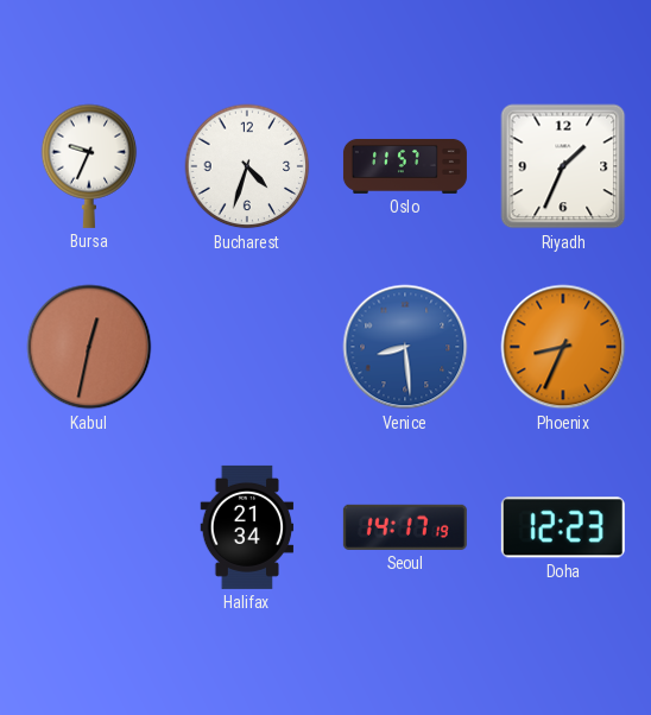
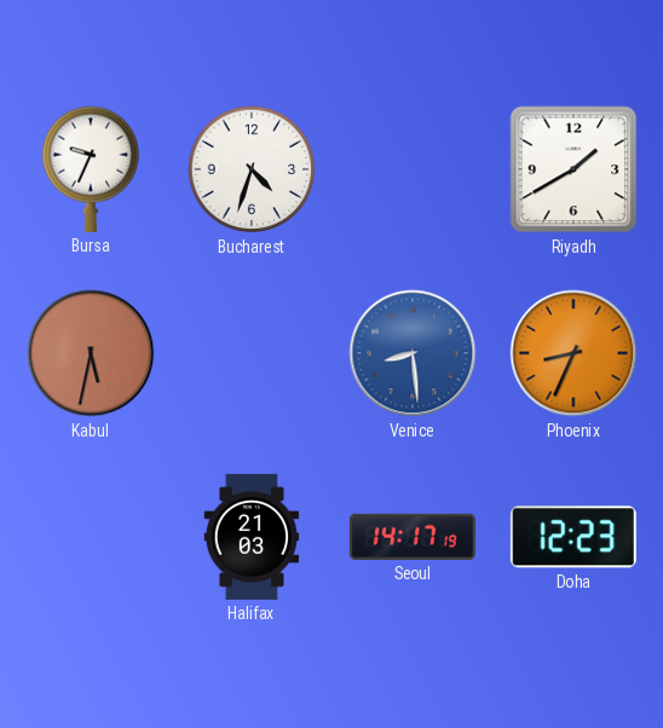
Oslo: 11:57 -> none
Riyadh: 1:34 -> 1:40
Kabul: 12:32 -> 5:32
Halifax: 21:34 -> 21:03
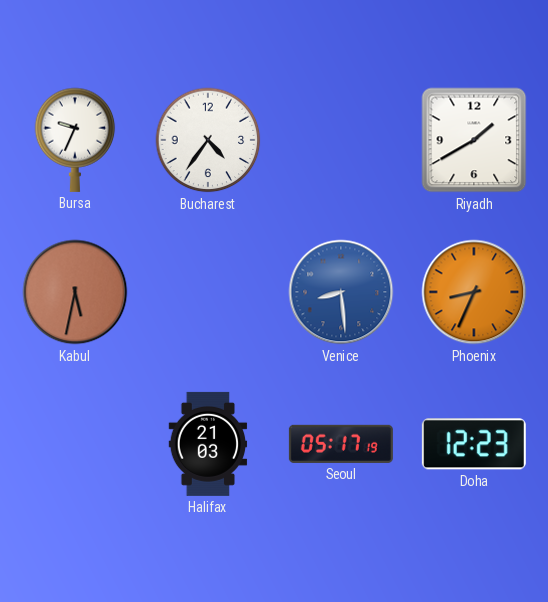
Bucharest: 4:33 -> 4:36
Seoul: 14:17 -> 05:17
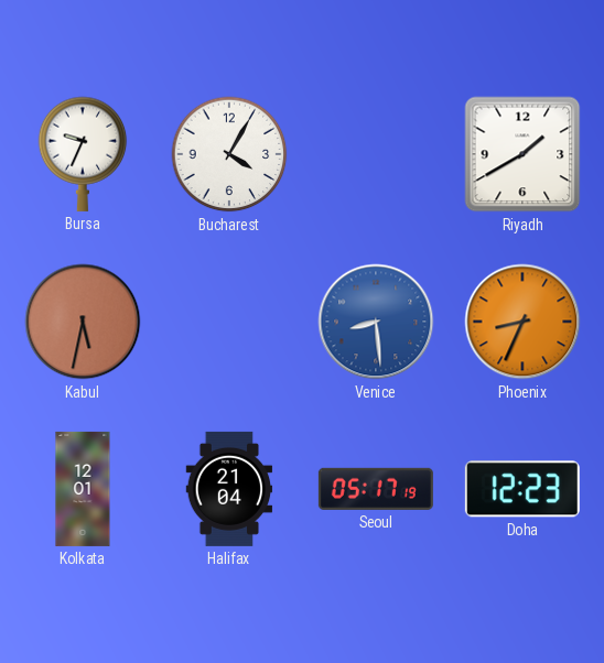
Bucharest: 4:36 -> 4:05
Kolkata: none -> 12:01
Halifax: 21:03 -> 21:04
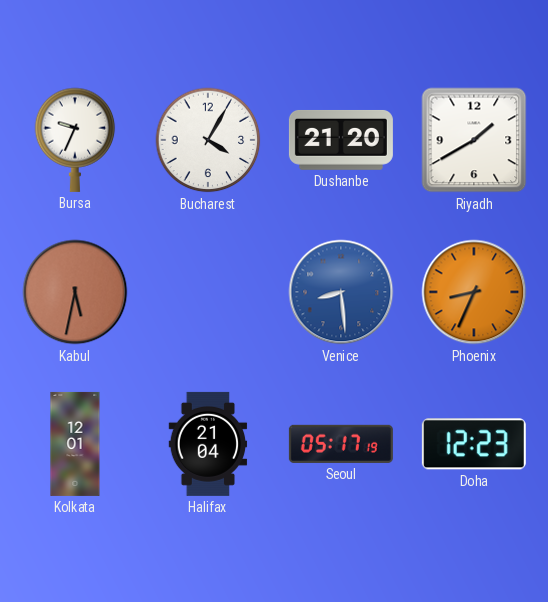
Dushanbe: none -> 21:20
